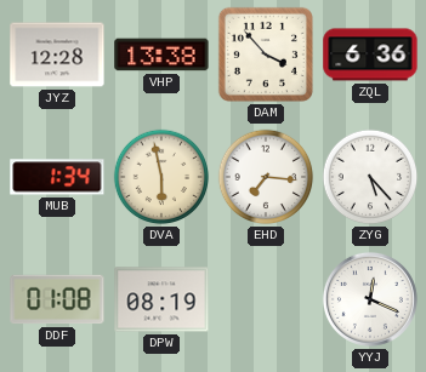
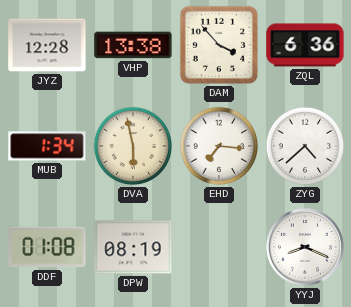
ZYG: 5:23 -> 4:38
YYJ: 12:19 -> 8:19
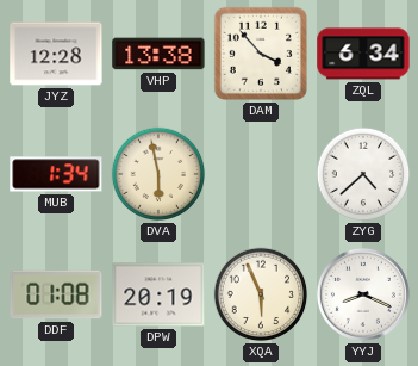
ZQL: 6:36 -> 6:34
EHD: 7:16 -> none
DPW: 08:19 -> 20:19
XQA: none -> 5:56
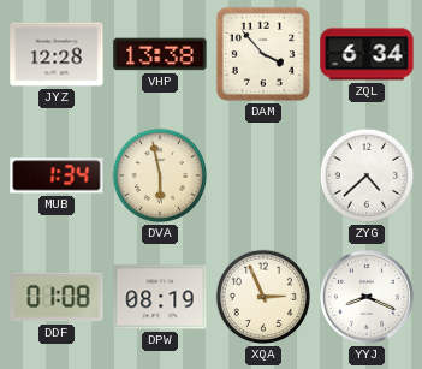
DPW: 20:19 -> 08:19
XQA: 5:56 -> 2:56
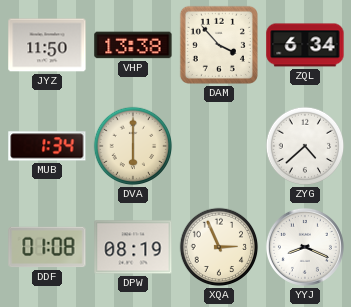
JYZ: 12:28 -> 11:50
DVA: 5:58 -> 6:00
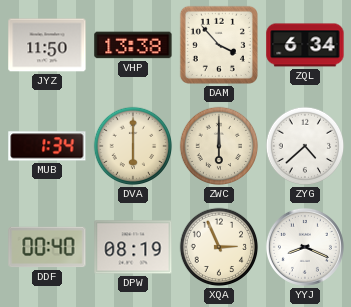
ZWC: none -> 6:00
DDF: 01:08 -> 00:40
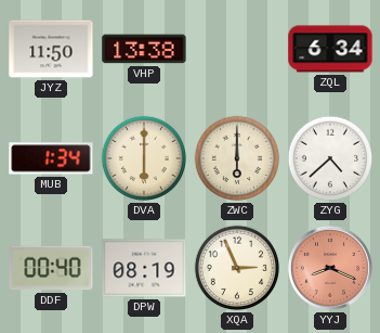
DAM: 3:53 -> none
YYJ dial: white -> salmon
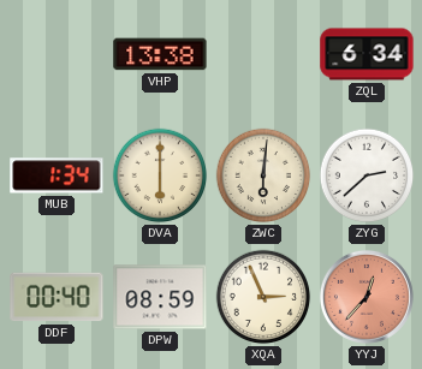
JYZ: 11:50 -> none
ZWC: 6:00 -> 6:01
ZYG: 4:38 -> 2:38
DPW: 08:19 -> 08:59
YYJ: 8:19 -> 12:37
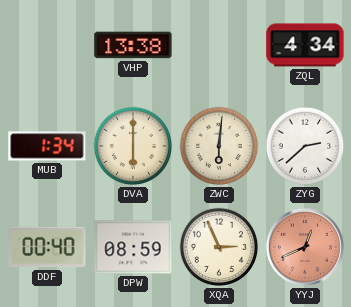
ZQL: 6:34 -> 4:34
YYJ: 12:37 -> 12:41
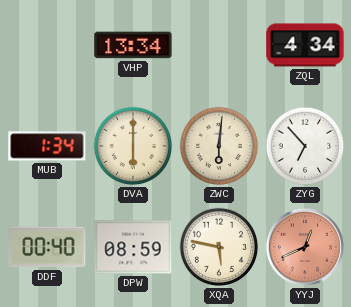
VHP: 13:38 -> 13:34
ZYG: 2:38 -> 6:53
XQA: 2:56 -> 5:47
